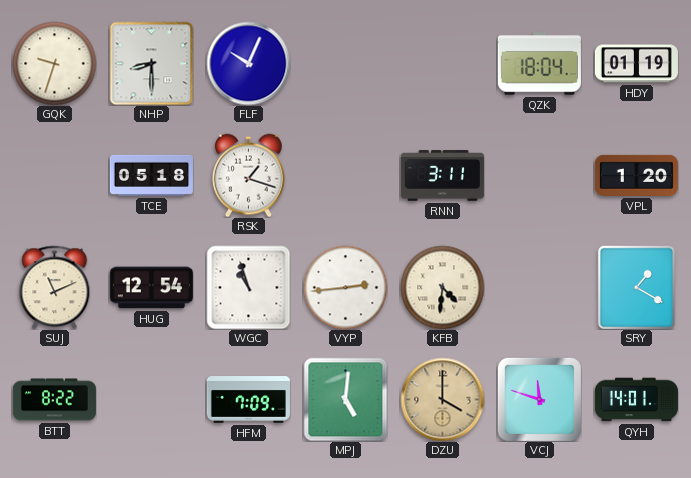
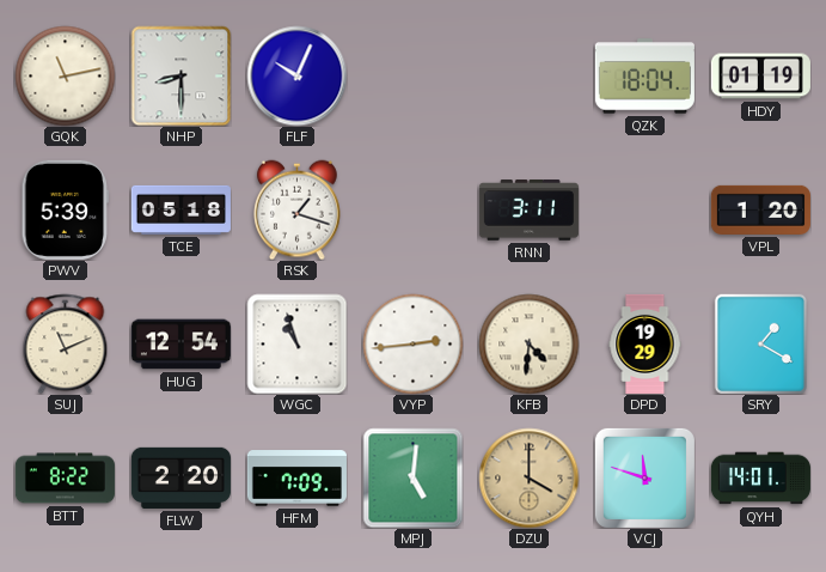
GQK: 9:33 -> 11:13
PWV: none -> 5:39
DPD: none -> 19:29
FLW: none -> 2:20
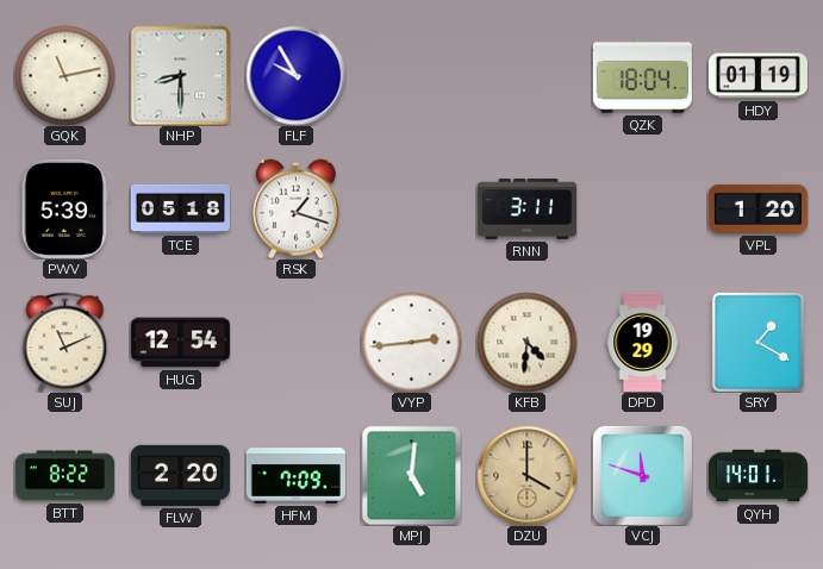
FLF: 10:04 -> 9:55
WGC: 10:57 -> none
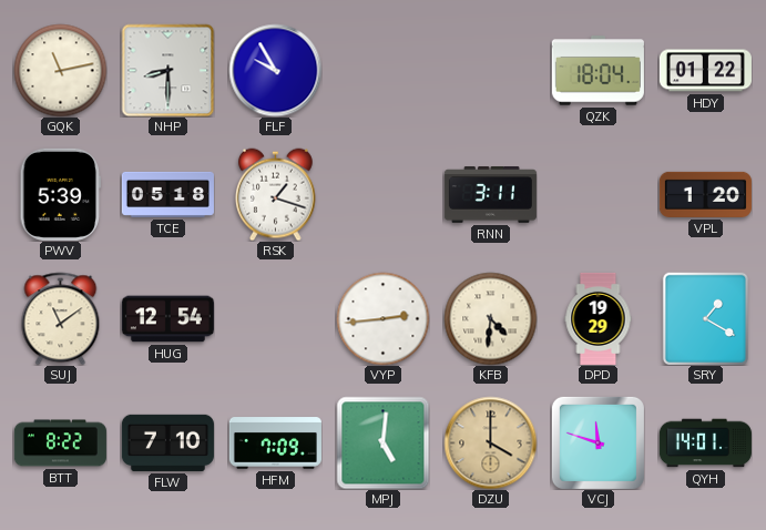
HDY: 01:19 -> 01:22
SUJ: 11:11 -> 11:09
FLW: 2:20 -> 7:10
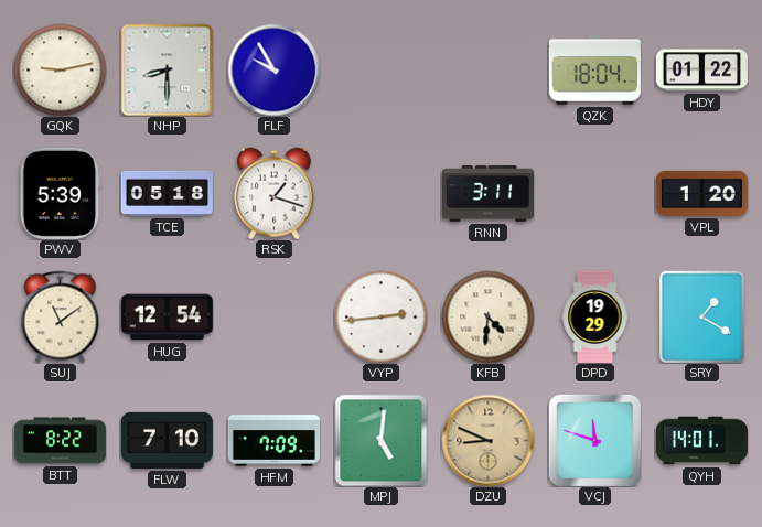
GQK: 11:13 -> 9:13
DZU: 4:00 -> 8:49
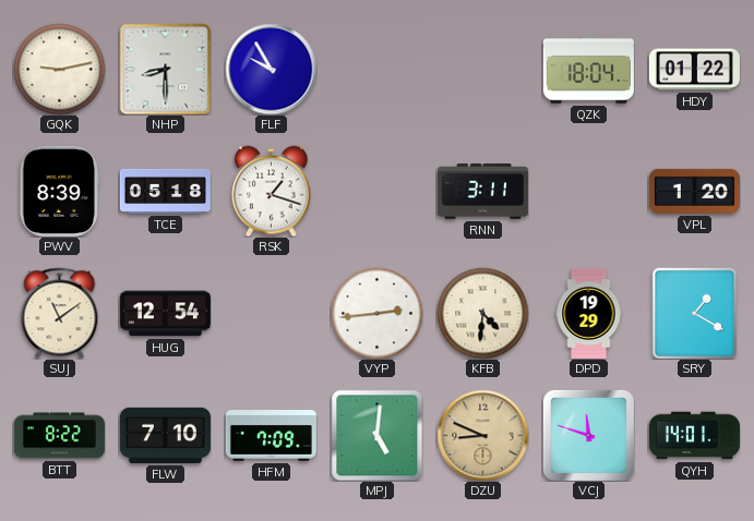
PWV: 5:39 -> 8:39
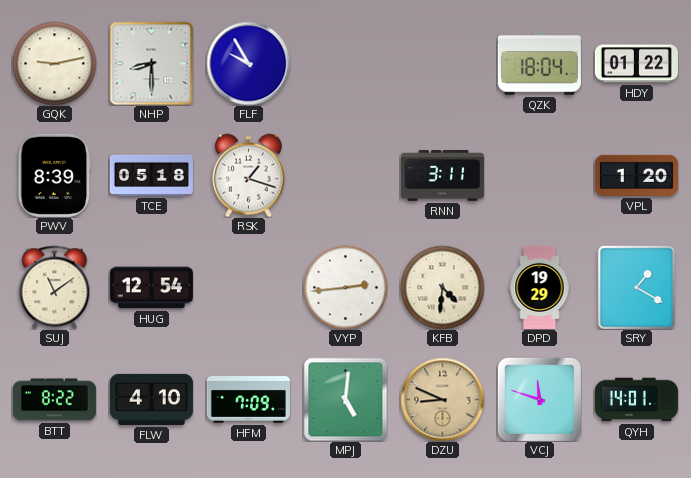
FLW: 7:10 -> 4:10
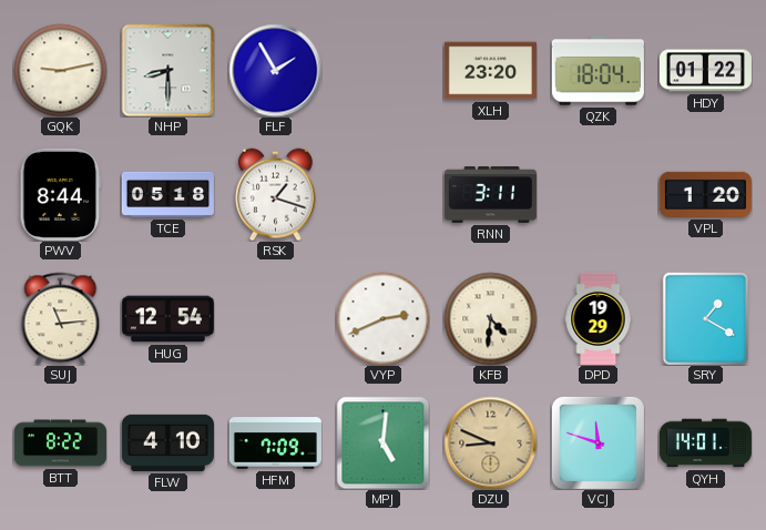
FLF: 9:55 -> 1:55
XLH: none -> 23:20
PWV: 8:39 -> 8:44
SUJ: 11:09 -> 11:14
VYP: 2:44 -> 2:41
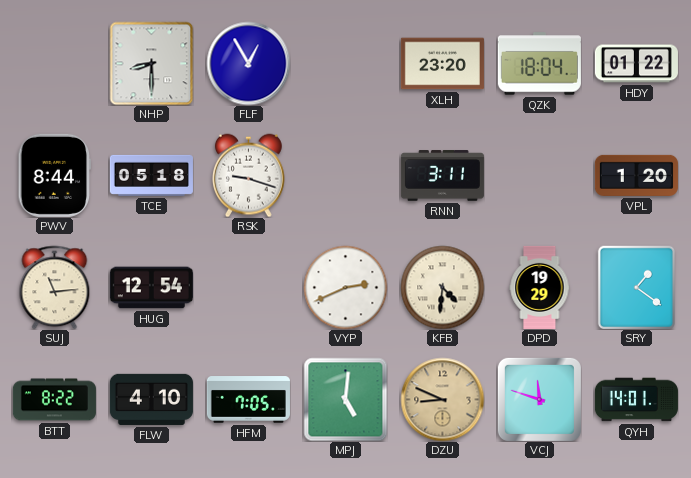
GQK: 9:13 -> none
FLF: 1:55 -> 12:55
RSK: 1:18 -> 9:18
SRY: 1:20 -> 1:21
HFM: 7:09 -> 7:05
